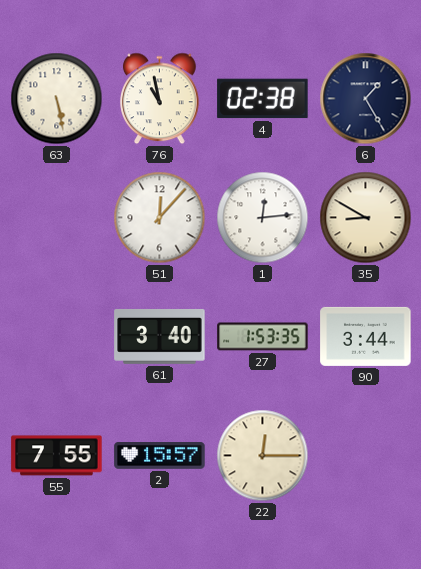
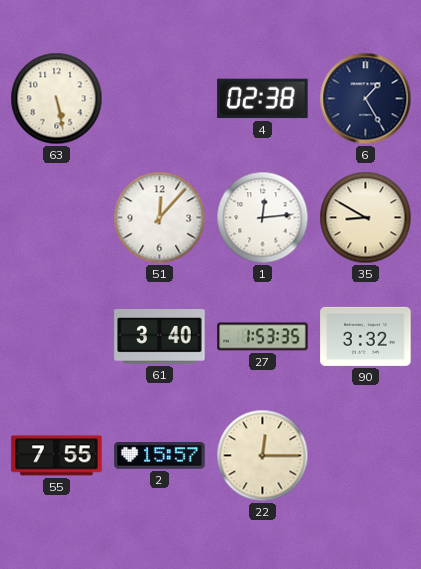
76: 10:58 -> none
90: 3:44 -> 3:32
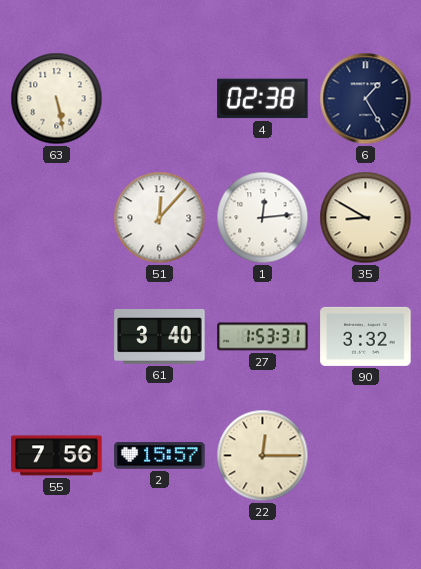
27: 1:53:35 -> 1:53:31
55: 7:55 -> 7:56
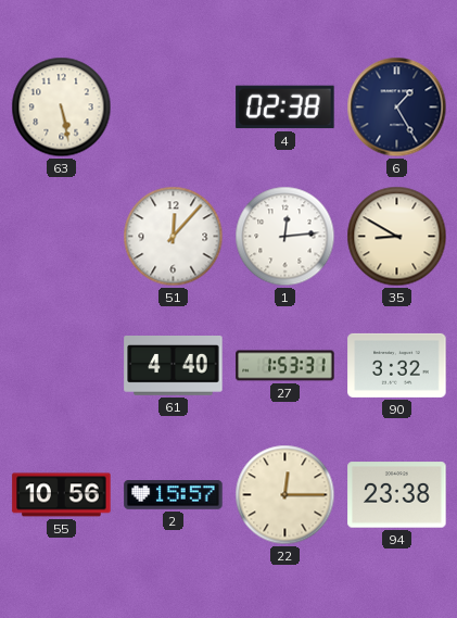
61: 3:40 -> 4:40
55: 7:56 -> 10:56
94: none -> 23:38
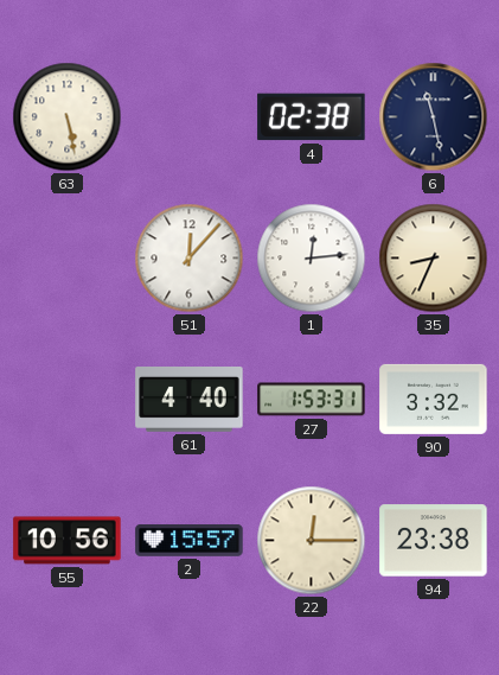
6: 1:25 -> 11:28
35: 8:50 -> 8:34
